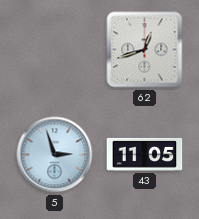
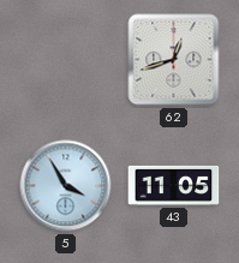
5: 2:57 -> 3:55
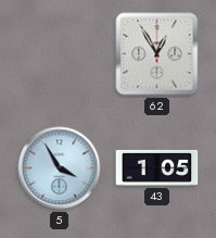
62: 12:42 -> 12:55
43: 11:05 -> 1:05
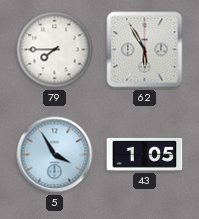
79: none -> 7:45
62: 12:55 -> 5:55
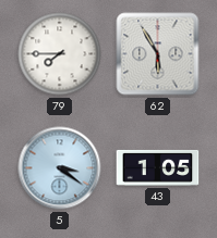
5: 3:55 -> 3:21
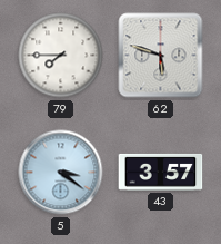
62: 5:55 -> 5:48
43: 1:05 -> 3:57
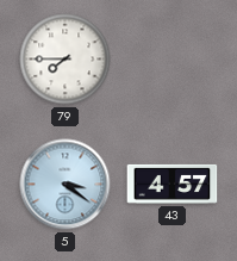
62: 5:48 -> none
43: 3:57 -> 4:57
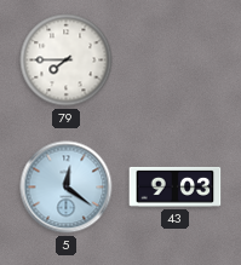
5: 3:21 -> 12:21
43: 4:57 -> 9:03
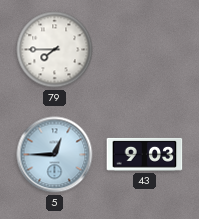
5: 12:21 -> 12:45
